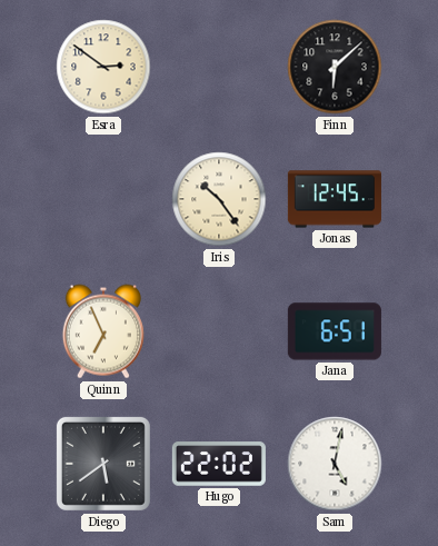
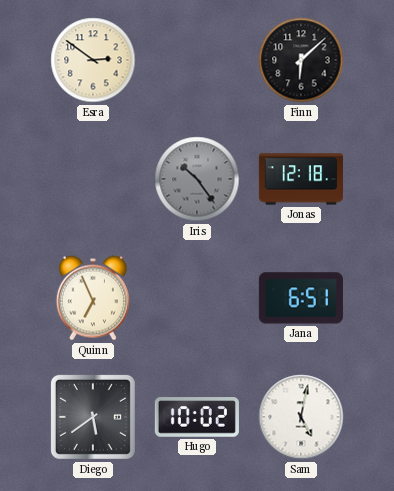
Iris dial: cream -> grey
Jonas: 12:45 -> 12:18
Hugo: 22:02 -> 10:02
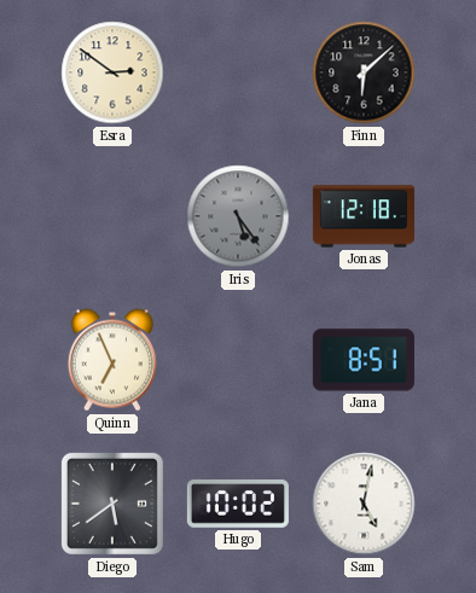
Iris: 10:24 -> 5:24
Jana: 6:51 -> 8:51
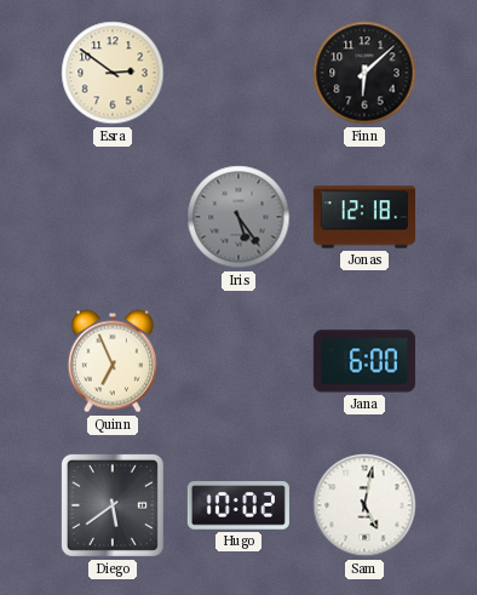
Jana: 8:51 -> 6:00
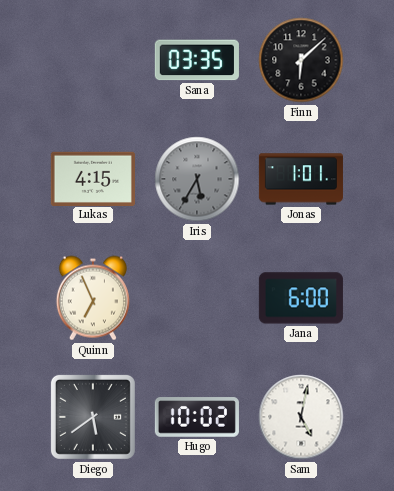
Esra: 2:51 -> none
Sana: none -> 03:35
Lukas: none -> 4:15
Iris: 5:24 -> 5:35
Jonas: 12:18 -> 1:01
